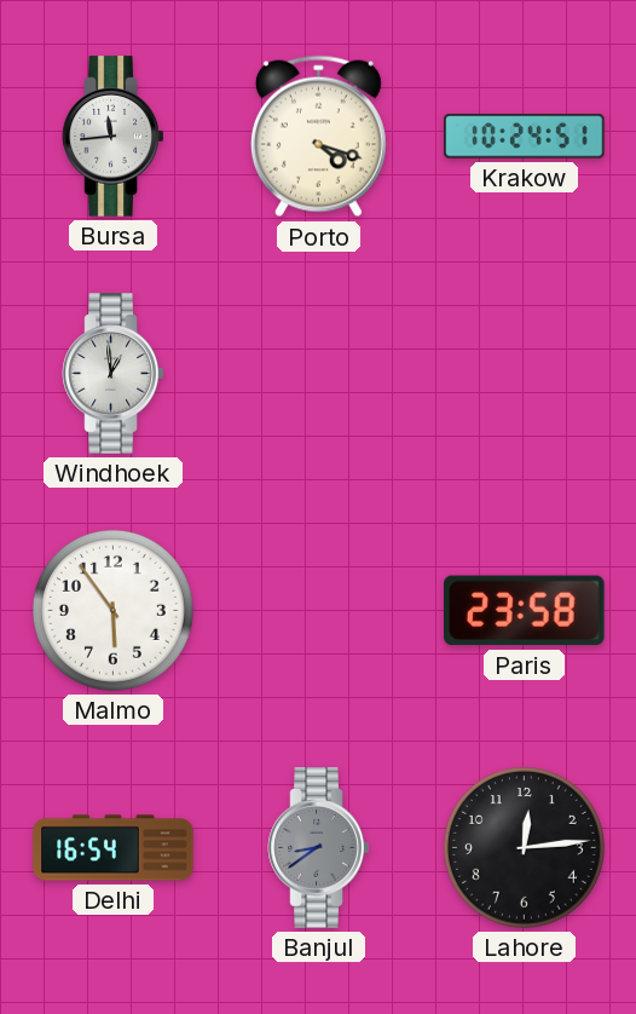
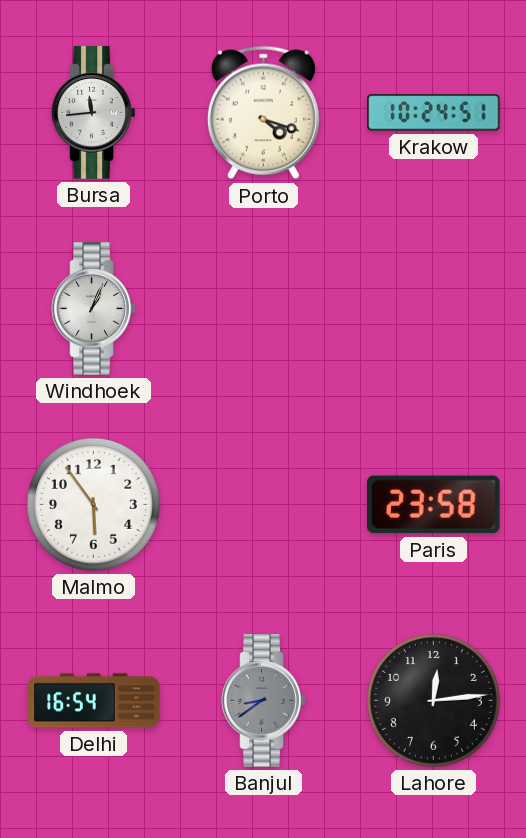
Windhoek: 12:59 -> 1:04
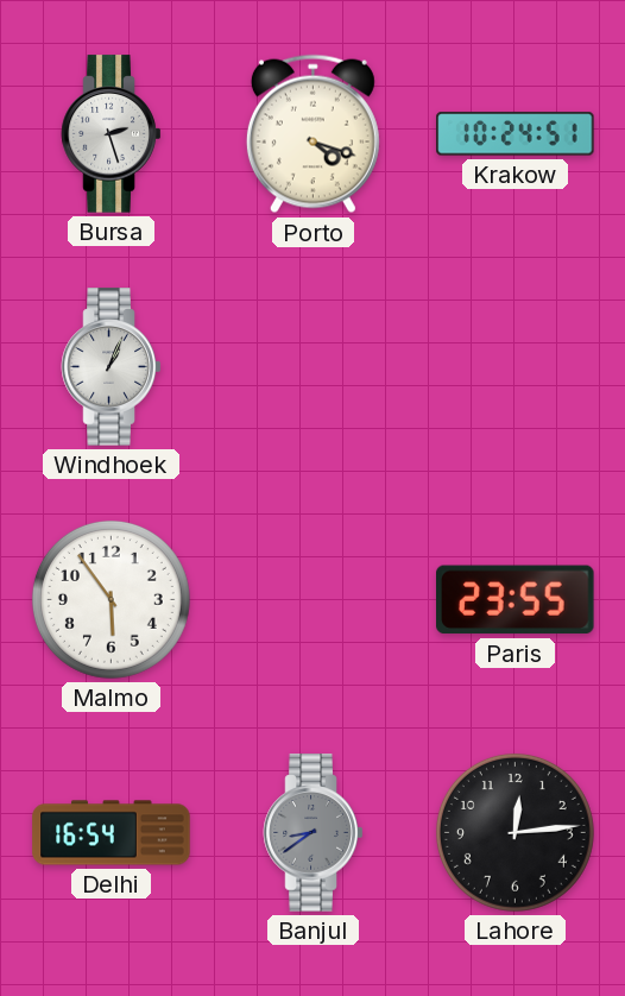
Bursa: 11:44 -> 2:27
Paris: 23:58 -> 23:55
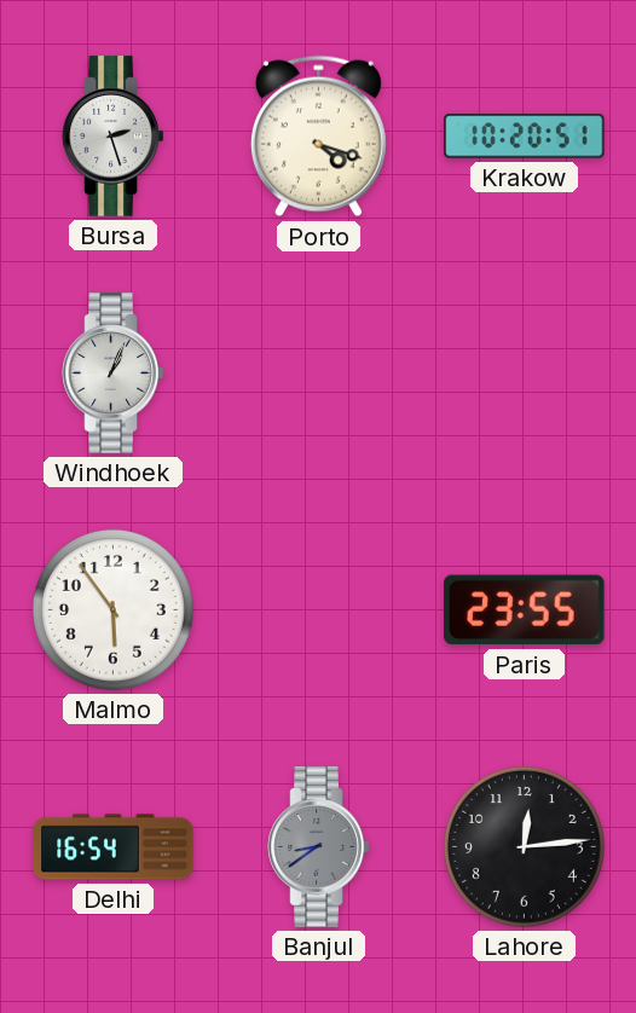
Krakow: 10:24 -> 10:20
